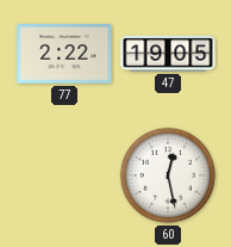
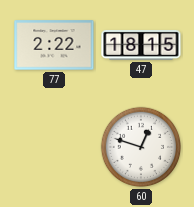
47: 19:05 -> 18:15
60: 12:28 -> 12:48
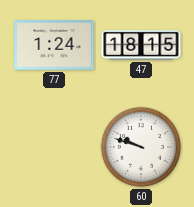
77: 2:22 -> 1:24
60: 12:48 -> 9:48
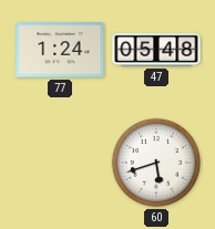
47: 18:15 -> 05:48
60: 9:48 -> 5:42
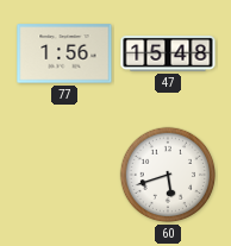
77: 1:24 -> 1:56
47: 05:48 -> 15:48
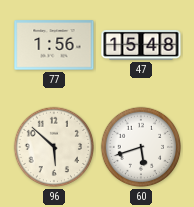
96: none -> 5:52
